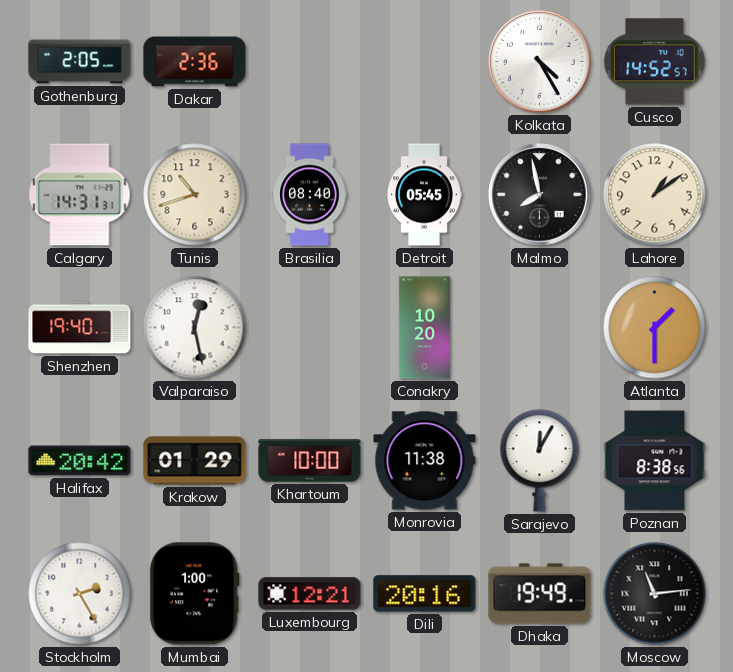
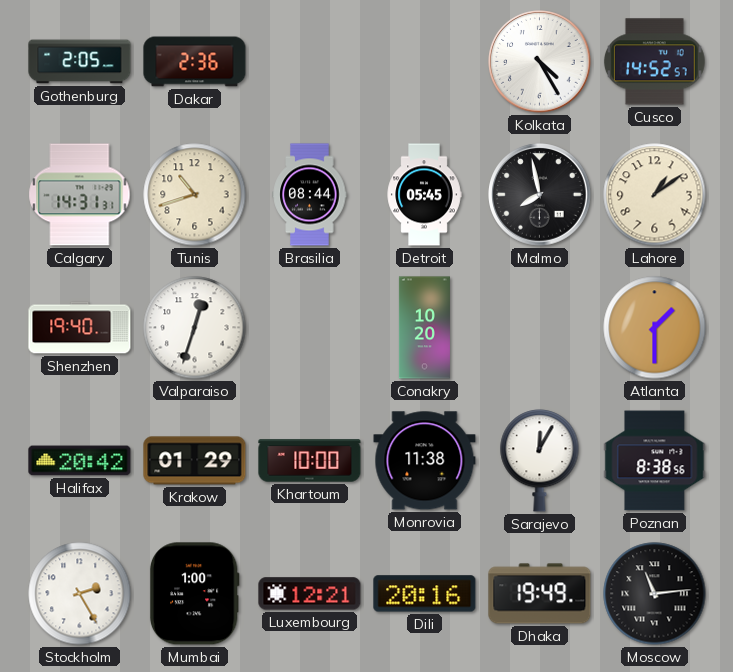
Brasilia: 08:40 -> 08:44
Valparaiso: 12:28 -> 12:33
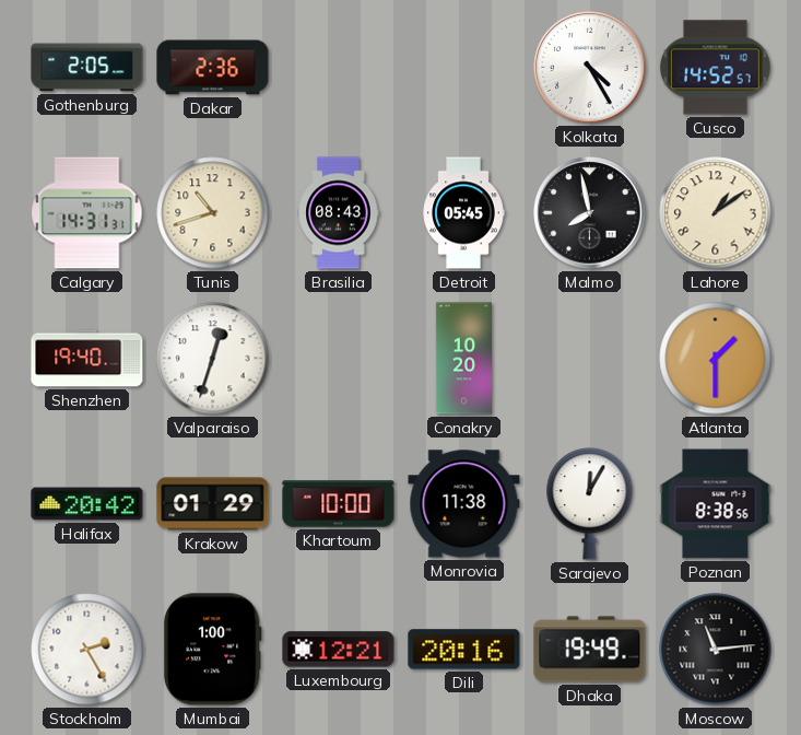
Brasilia: 08:44 -> 08:43
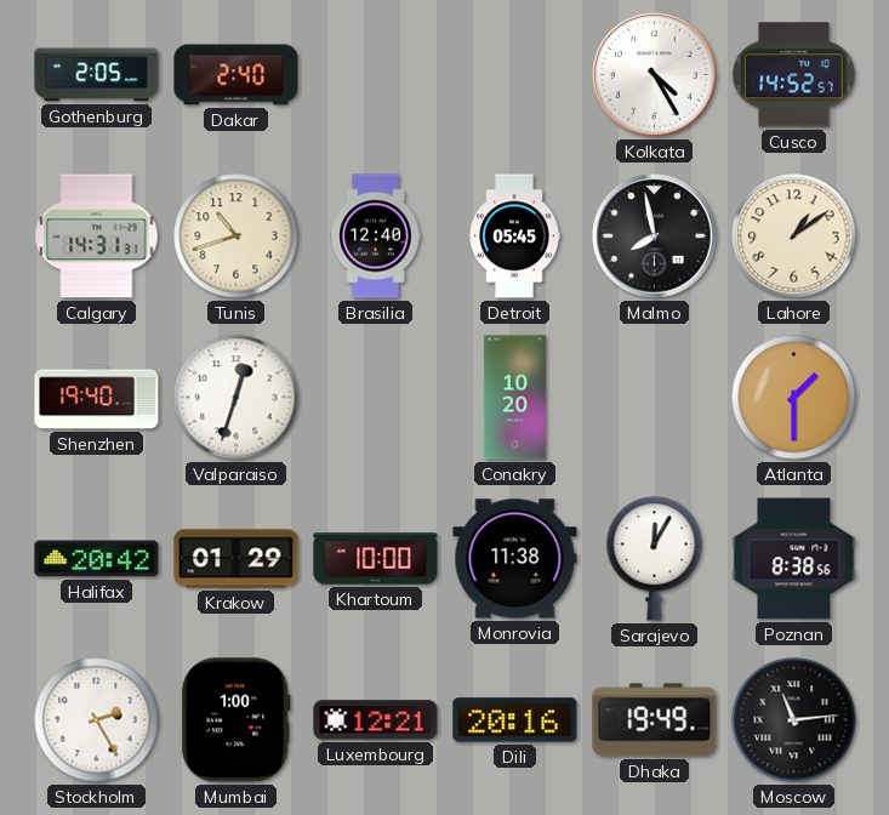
Dakar: 2:36 -> 2:40
Brasilia: 08:43 -> 12:40
